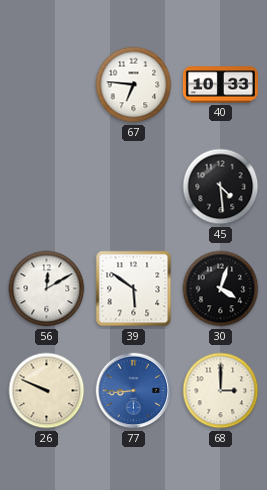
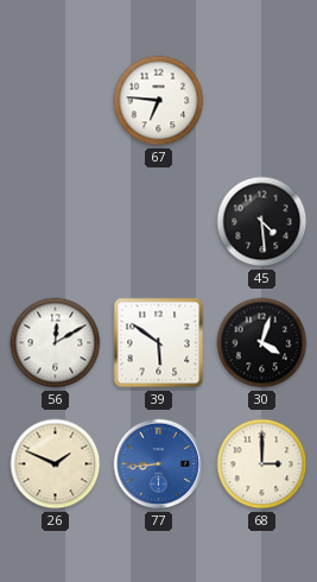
40: 10:33 -> none
26: 9:49 -> 1:49
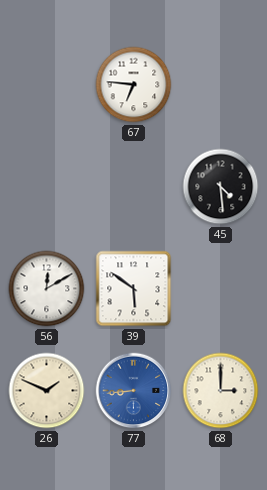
30: 4:03 -> none
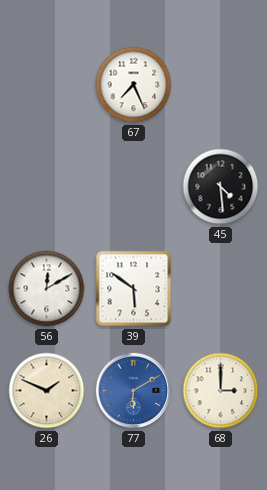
67: 6:46 -> 7:26
77: 8:44 -> 6:10
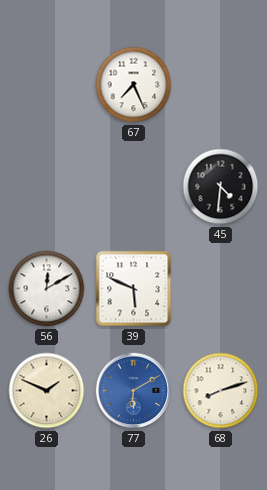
45: 4:29 -> 4:31
39: 5:51 -> 5:49
68: 3:00 -> 8:12
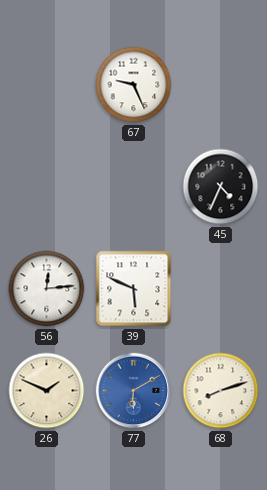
67: 7:26 -> 9:26
45: 4:31 -> 4:34
56: 12:10 -> 12:14
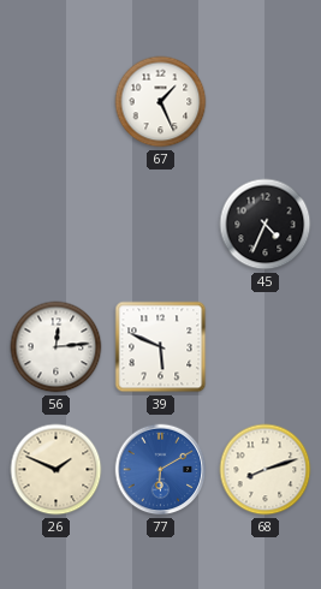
67: 9:26 -> 1:26
